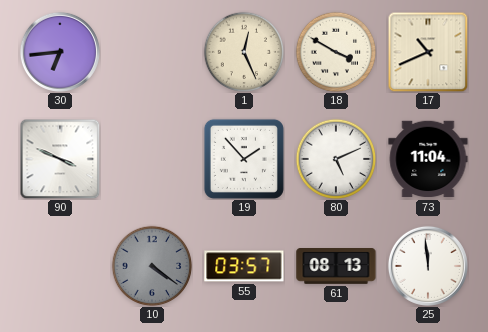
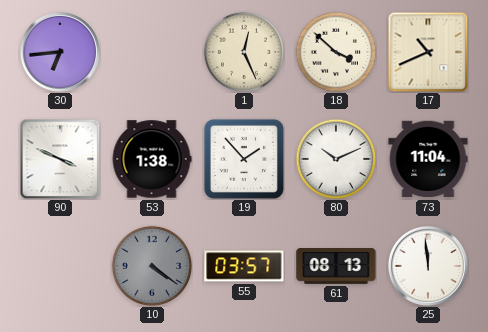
18: 3:50 -> 3:52
53: none -> 1:38
80: 5:11 -> 10:11
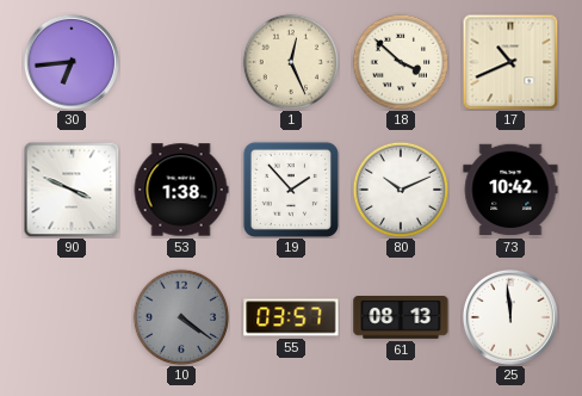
73: 11:04 -> 10:42
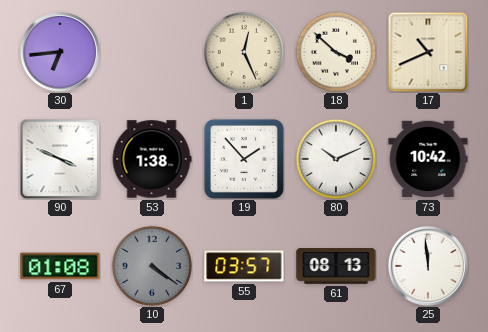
67: none -> 01:08
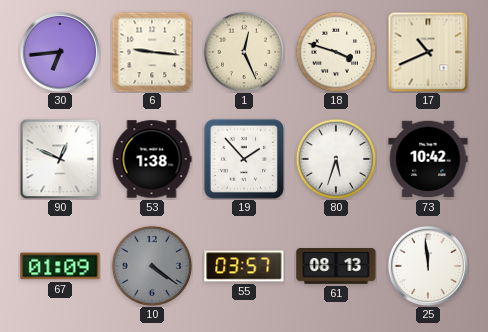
6: none -> 9:16
18: 3:52 -> 3:48
90: 3:49 -> 12:49
80: 10:11 -> 5:33
67: 01:08 -> 01:09
